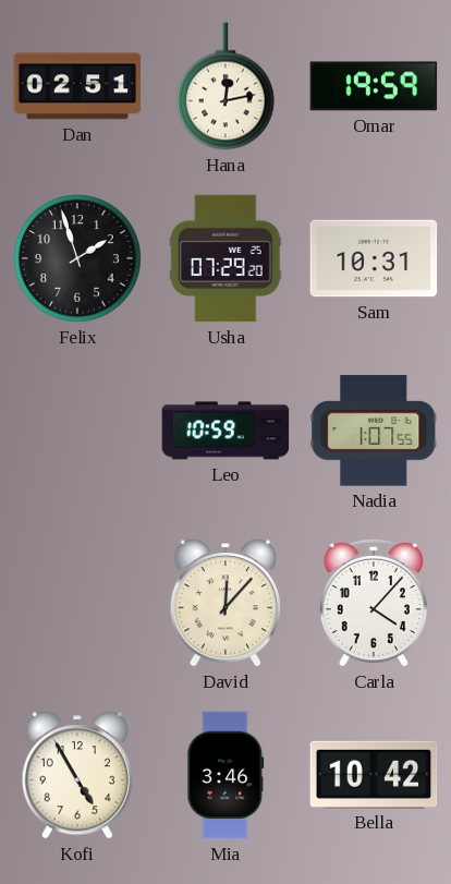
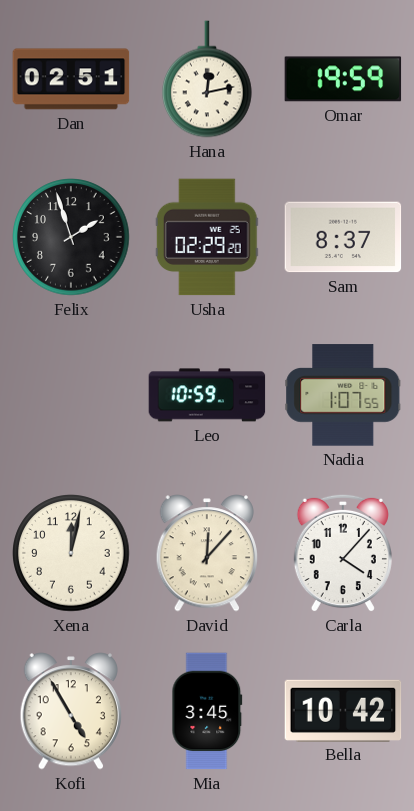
Usha: 07:29 -> 02:29
Sam: 10:31 -> 8:37
Xena: none -> 12:02
Mia: 3:46 -> 3:45
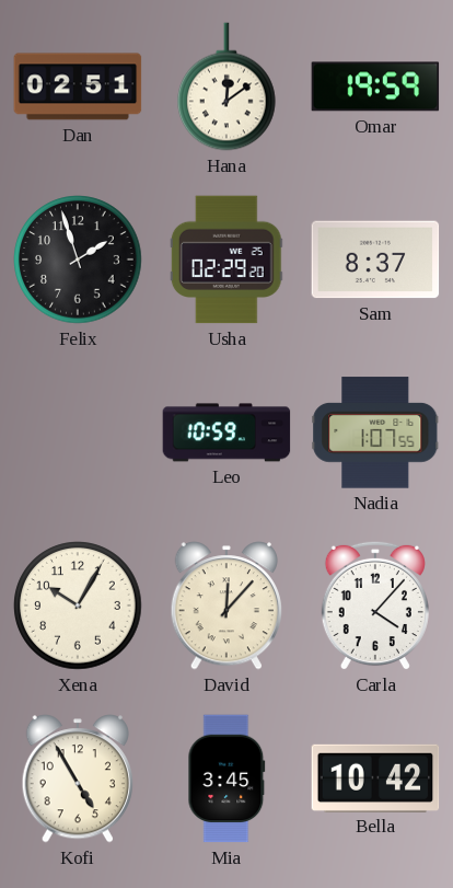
Hana: 12:13 -> 12:09
Xena: 12:02 -> 10:05
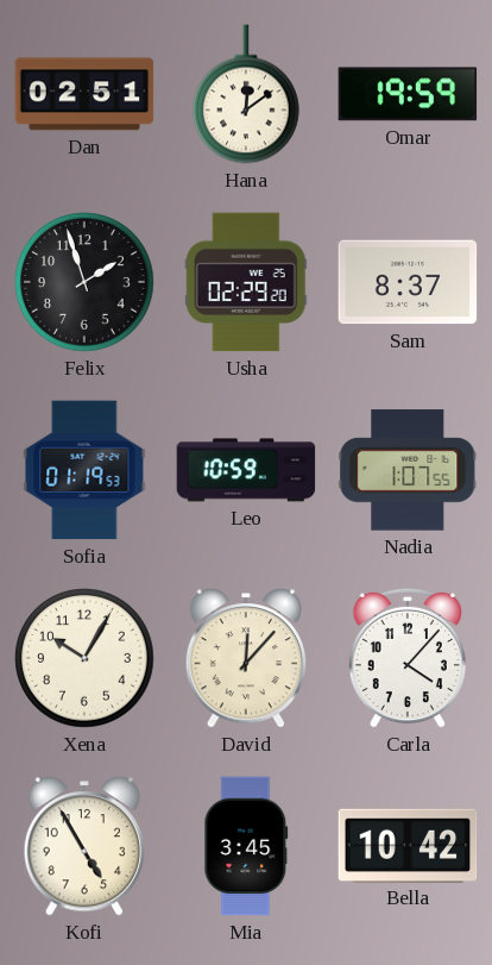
Sofia: none -> 01:19
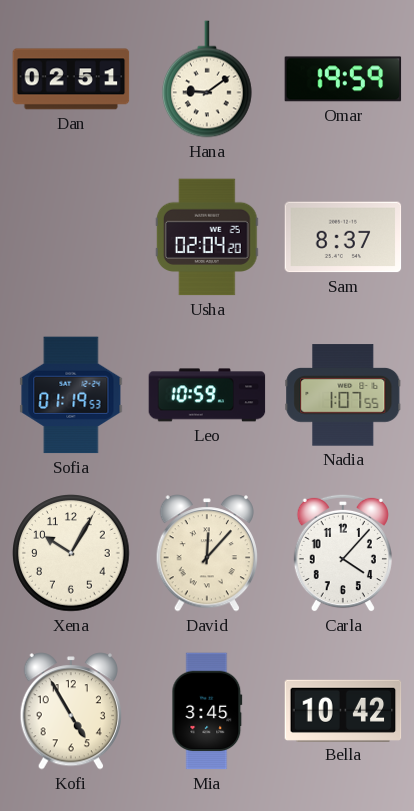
Hana: 12:09 -> 9:09
Felix: 1:57 -> none
Usha: 02:29 -> 02:04
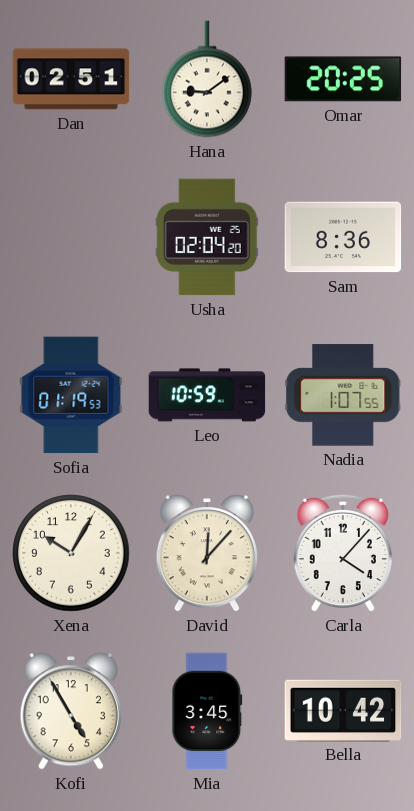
Omar: 19:59 -> 20:25
Sam: 8:37 -> 8:36
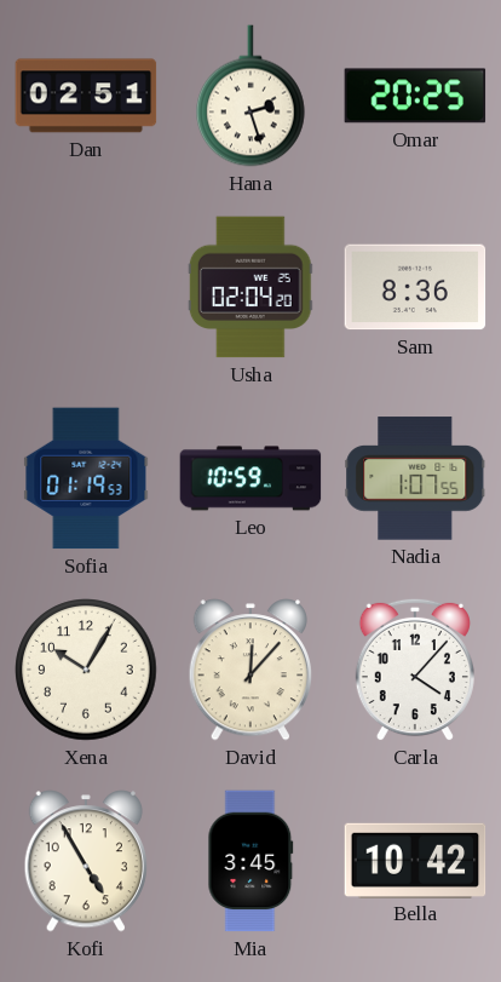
Hana: 9:09 -> 2:27
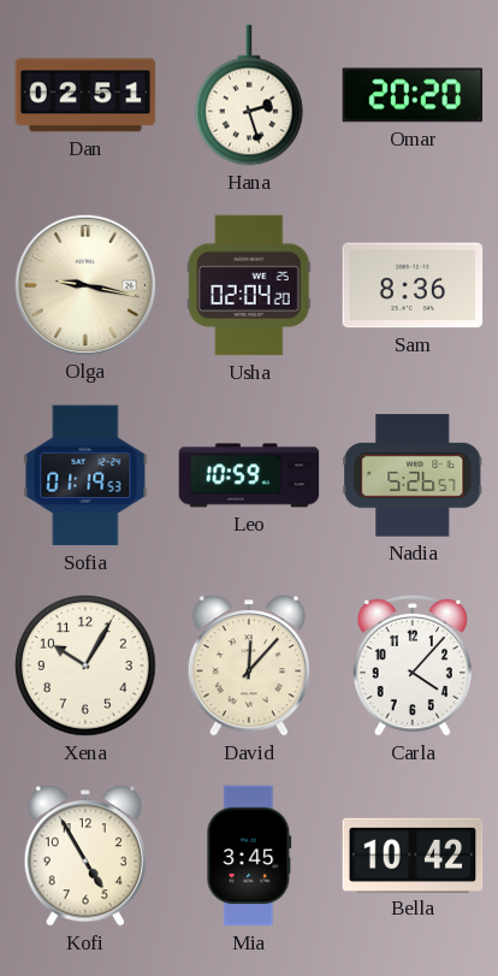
Omar: 20:25 -> 20:20
Olga: none -> 9:17
Nadia: 1:07 -> 5:26
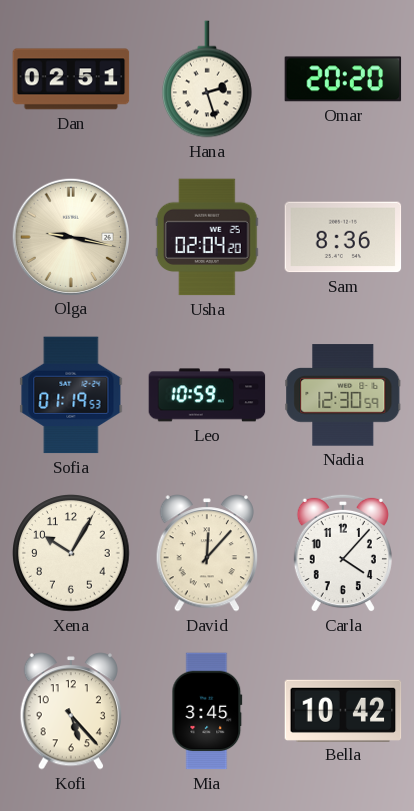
Nadia: 5:26 -> 12:30
Kofi: 4:55 -> 5:23
